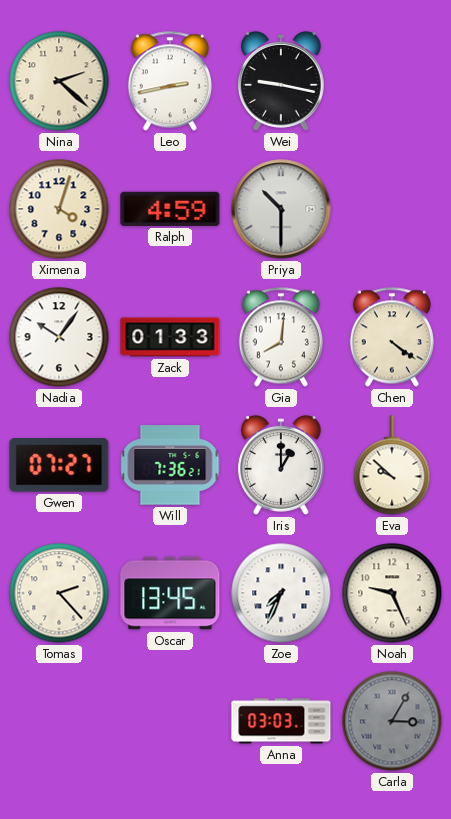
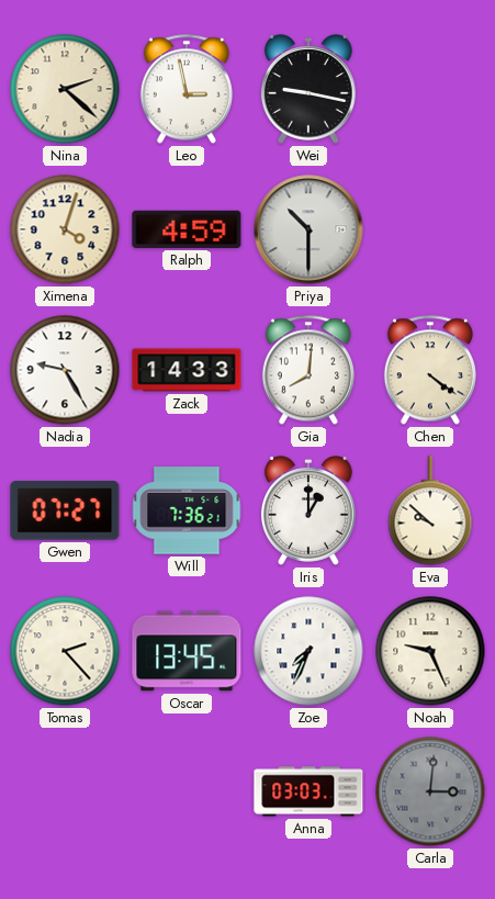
Leo: 2:43 -> 2:58
Nadia: 10:06 -> 9:25
Zack: 01:33 -> 14:33
Carla: 3:05 -> 3:01
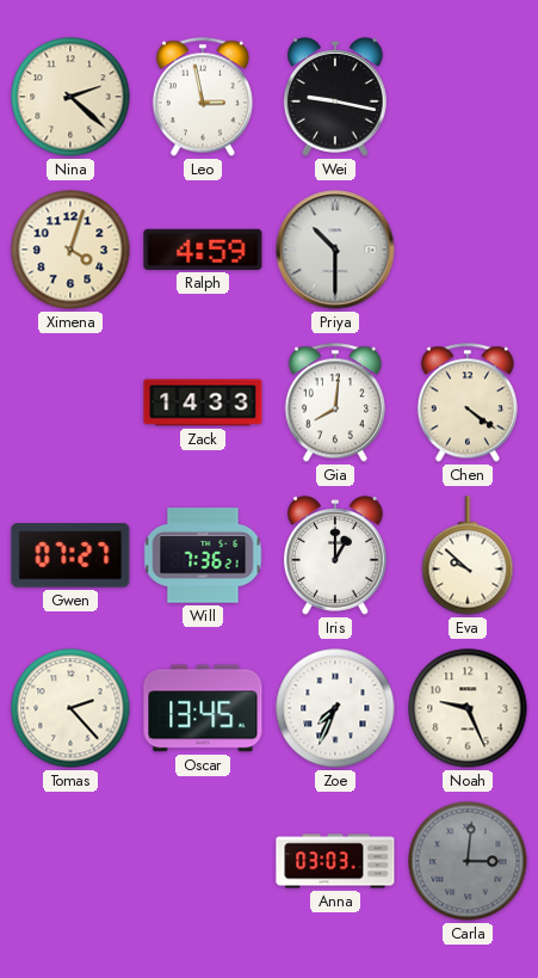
Nadia: 9:25 -> none
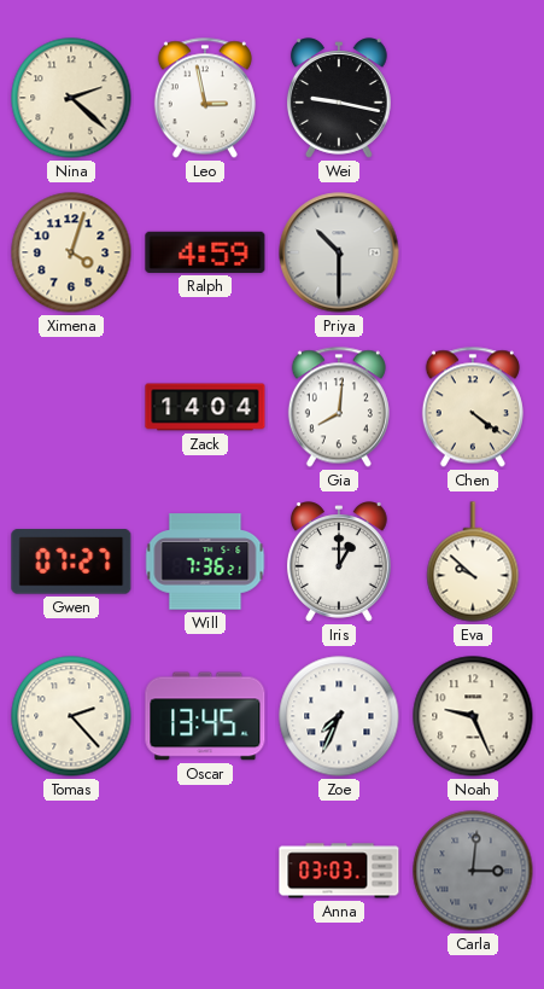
Zack: 14:33 -> 14:04
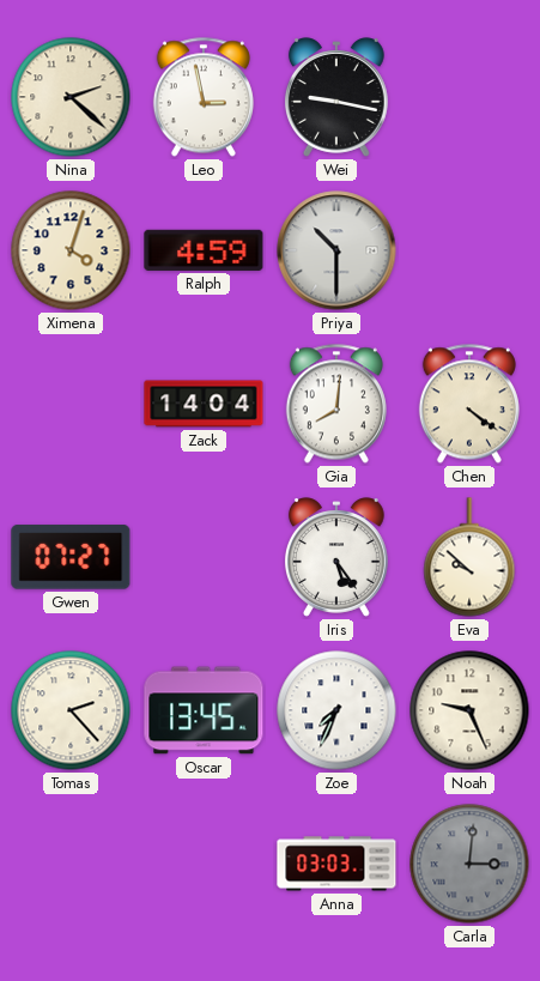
Will: 7:36 -> none
Iris: 1:00 -> 5:24
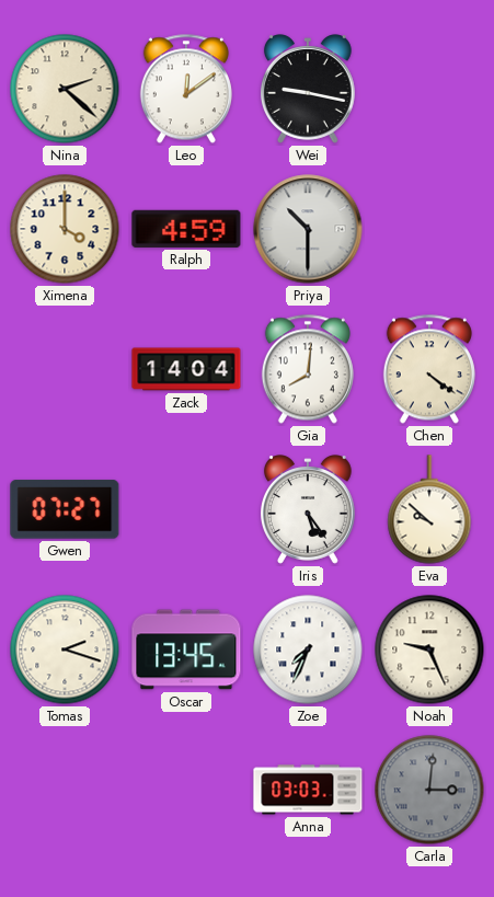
Leo: 2:58 -> 12:09
Ximena: 4:03 -> 4:00
Tomas: 2:23 -> 2:18
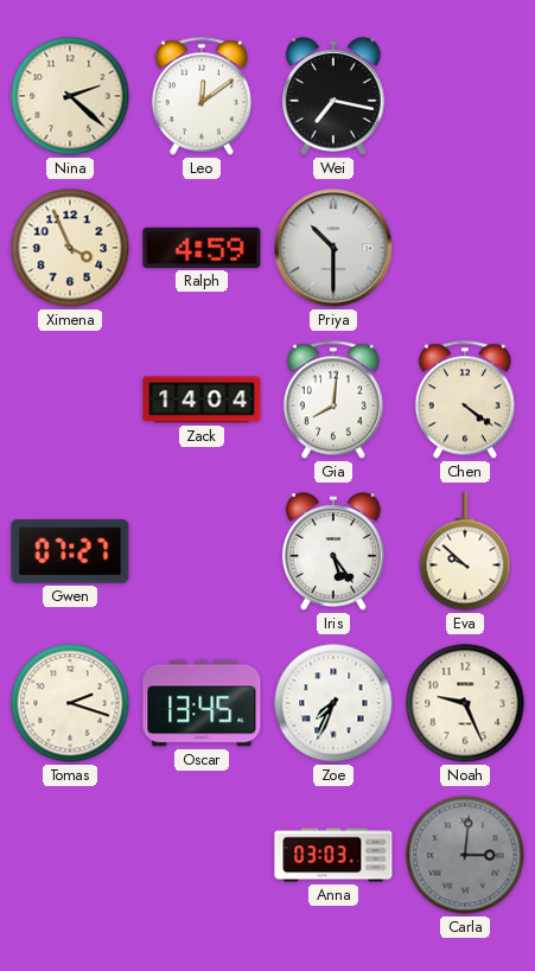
Wei: 9:17 -> 7:17
Ximena: 4:00 -> 3:56
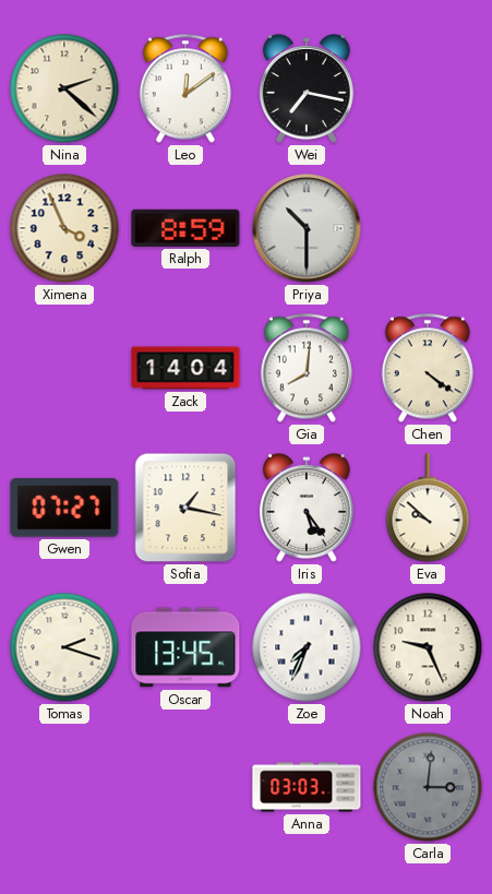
Ralph: 4:59 -> 8:59
Sofia: none -> 1:17
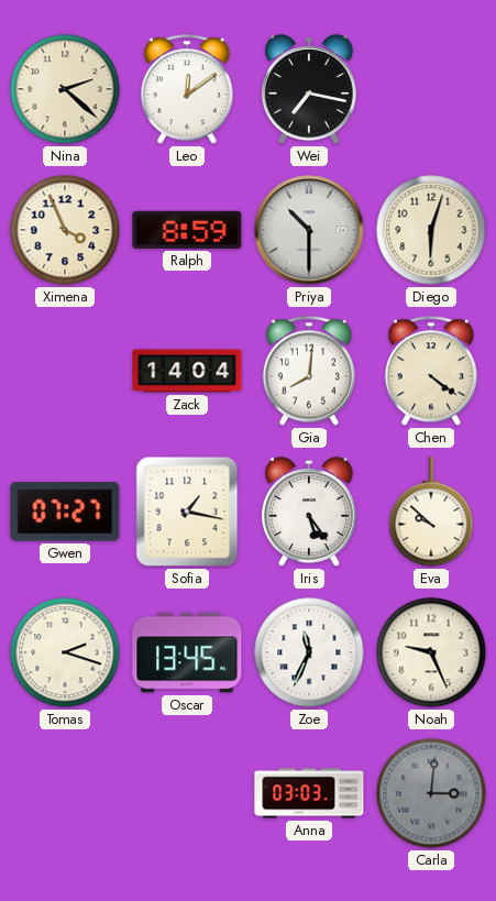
Diego: none -> 6:03
Zoe: 7:34 -> 11:34
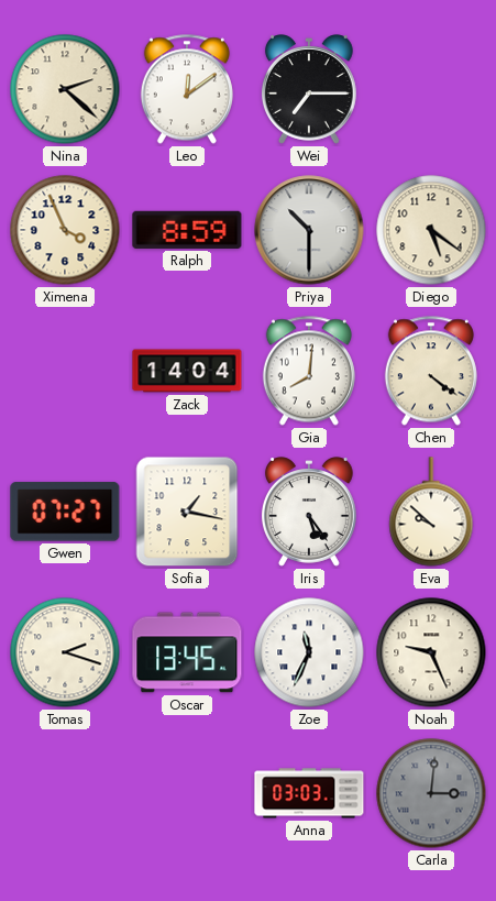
Wei: 7:17 -> 7:15
Diego: 6:03 -> 5:21
